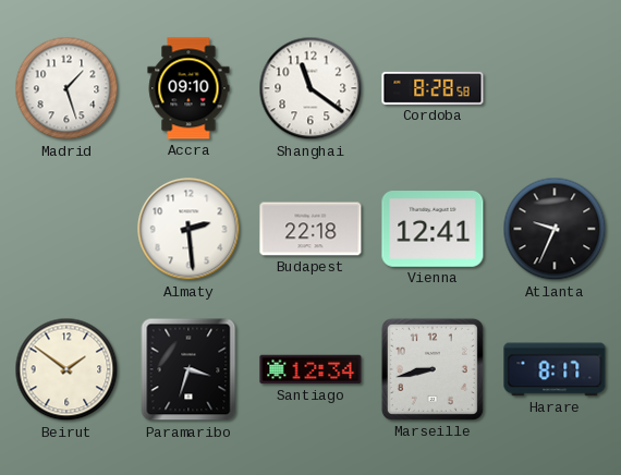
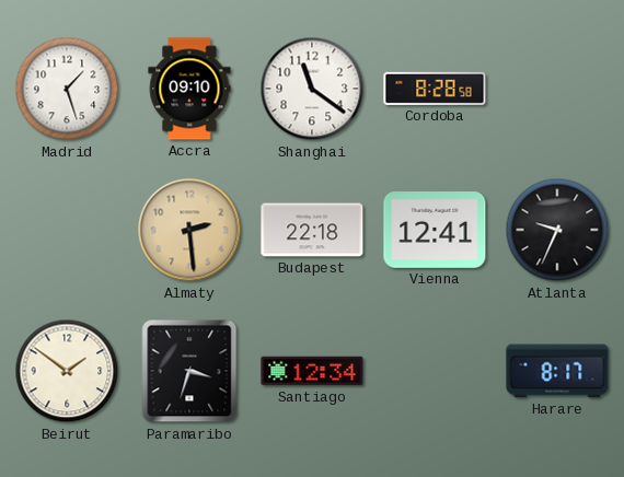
Almaty dial: white -> champagne
Marseille: 8:43 -> none
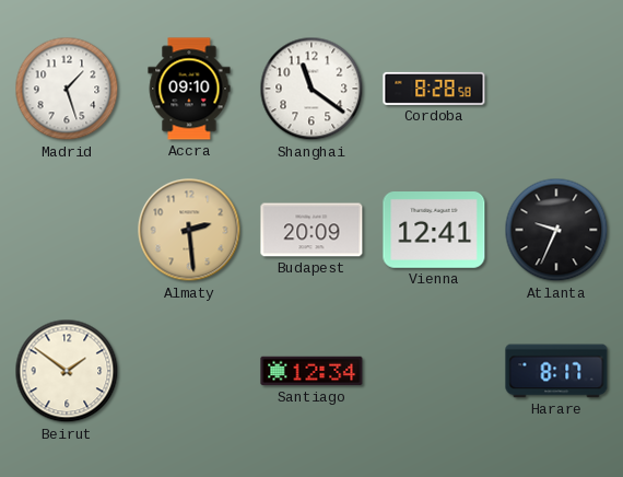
Budapest: 22:18 -> 20:09
Paramaribo: 3:33 -> none
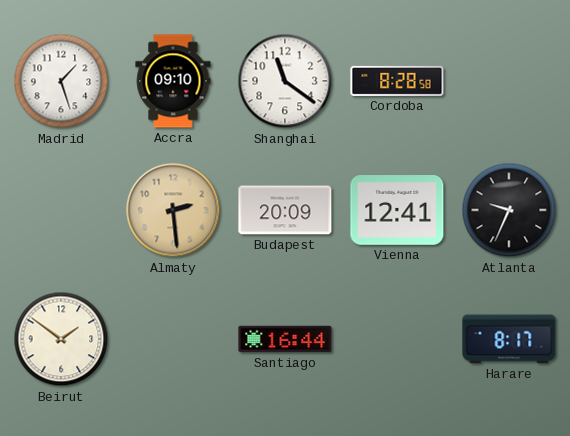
Santiago: 12:34 -> 16:44
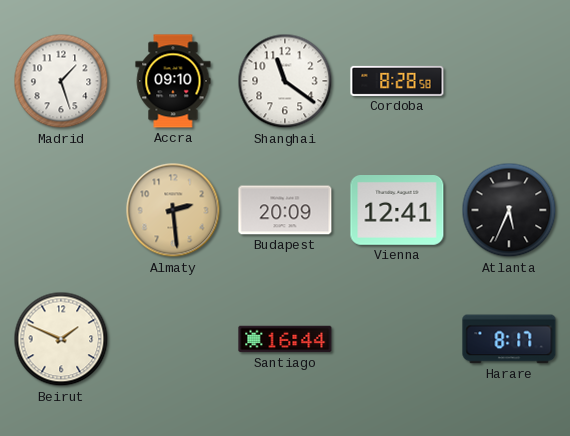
Atlanta: 9:34 -> 5:34
Beirut: 1:51 -> 1:49
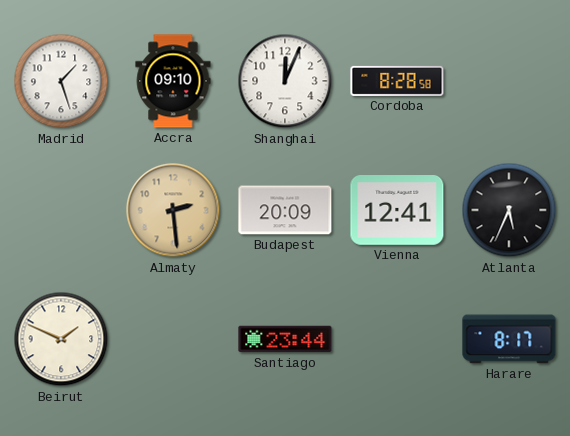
Shanghai: 11:21 -> 12:04
Santiago: 16:44 -> 23:44
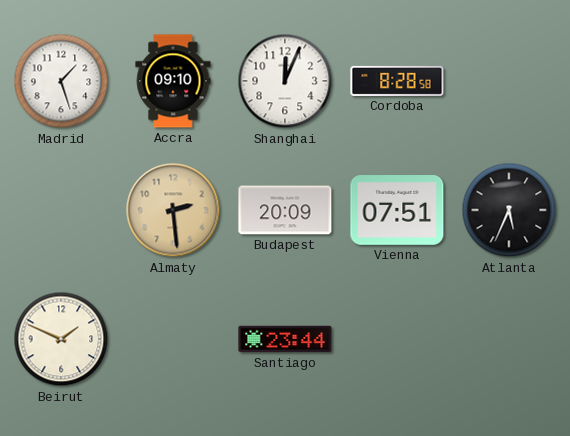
Vienna: 12:41 -> 07:51
Harare: 8:17 -> none
